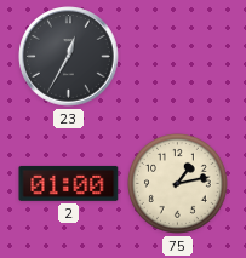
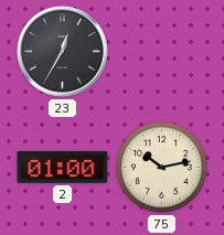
75: 1:13 -> 10:13
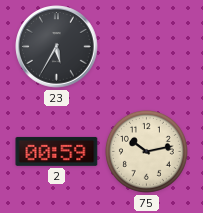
23: 12:35 -> 5:35
2: 01:00 -> 00:59
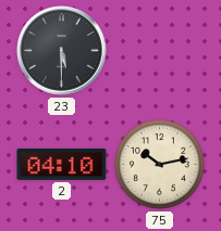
23: 5:35 -> 5:30
2: 00:59 -> 04:10
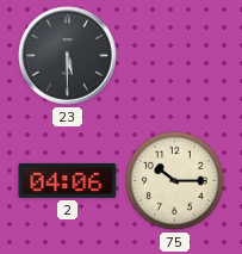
2: 04:10 -> 04:06
75: 10:13 -> 10:15
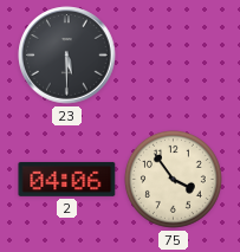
75: 10:15 -> 3:54
